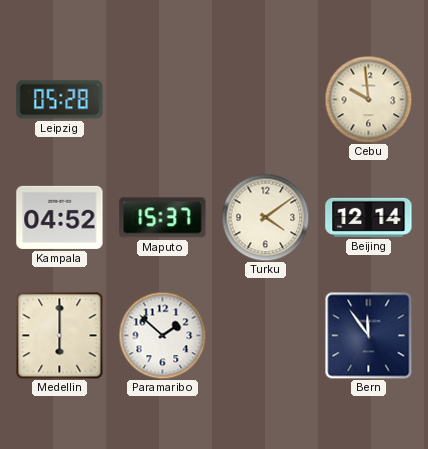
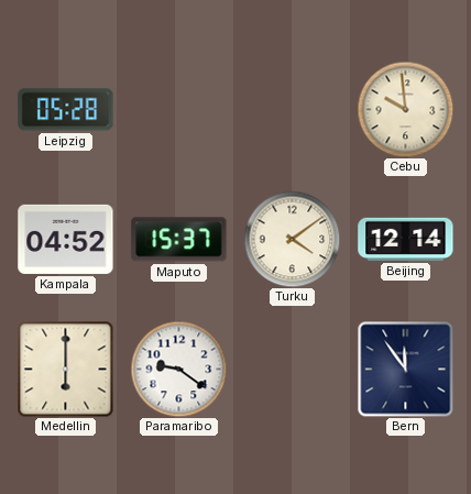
Paramaribo: 1:52 -> 9:21
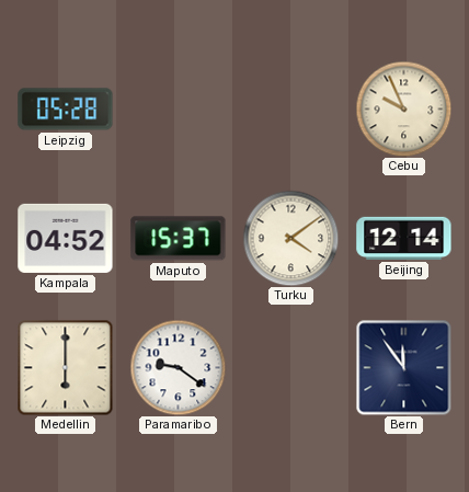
Cebu: 9:59 -> 9:56
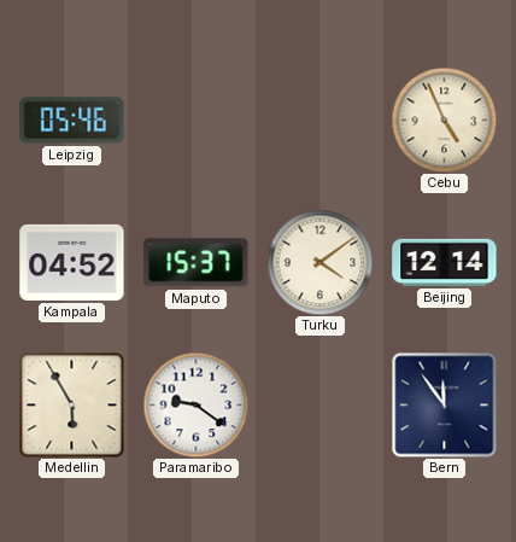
Leipzig: 05:28 -> 05:46
Cebu: 9:56 -> 4:56
Medellin: 6:00 -> 5:55
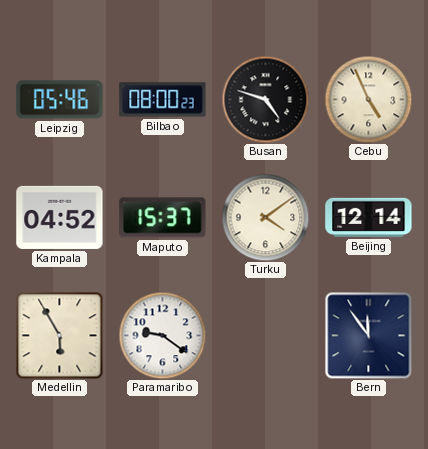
Bilbao: none -> 08:00
Busan: none -> 4:48
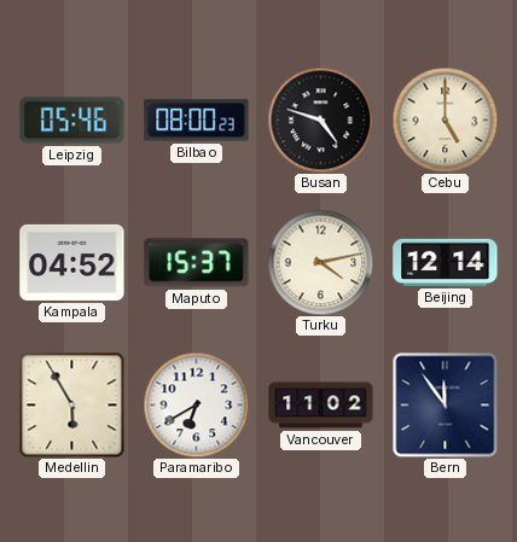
Cebu: 4:56 -> 5:00
Turku: 4:09 -> 4:13
Paramaribo: 9:21 -> 6:40
Vancouver: none -> 11:02
